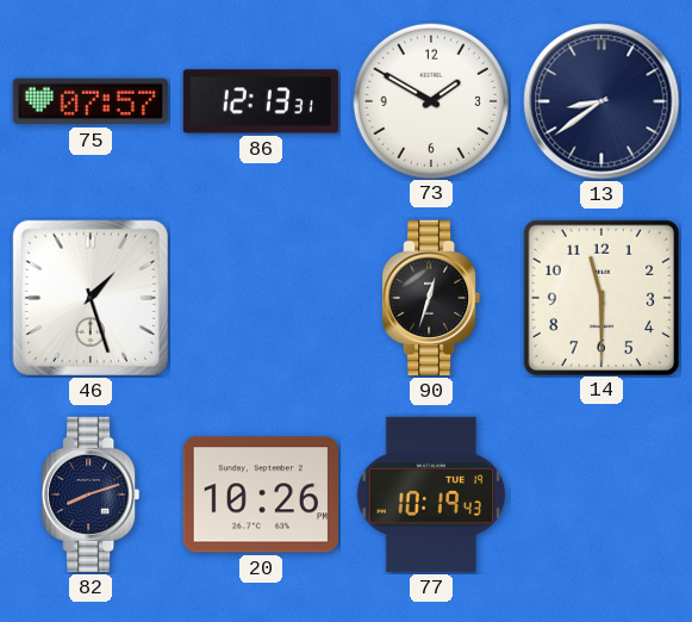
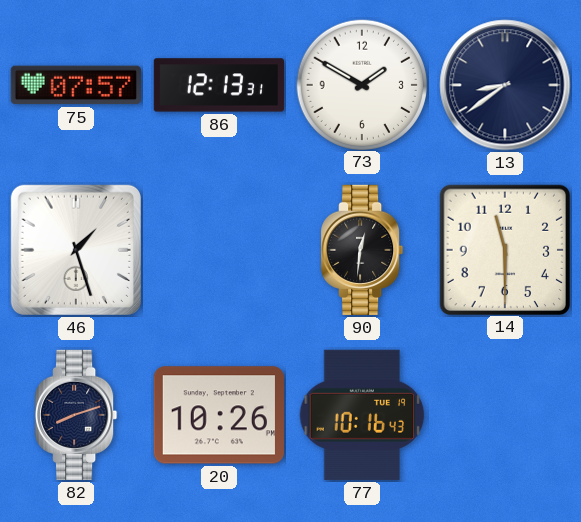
90: 12:33 -> 12:31
77: 10:19 -> 10:16
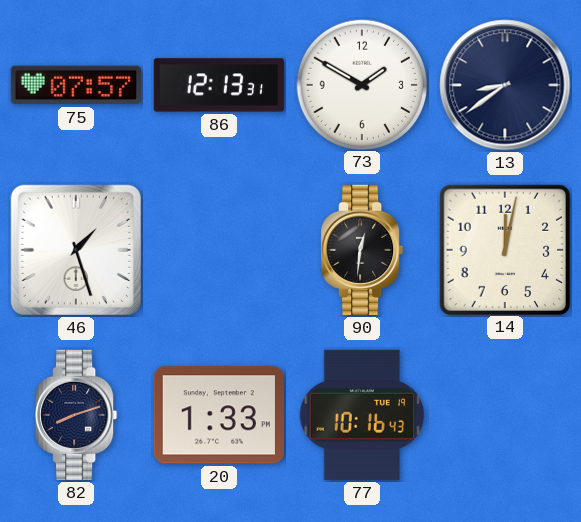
14: 11:30 -> 12:02
20: 10:26 -> 1:33
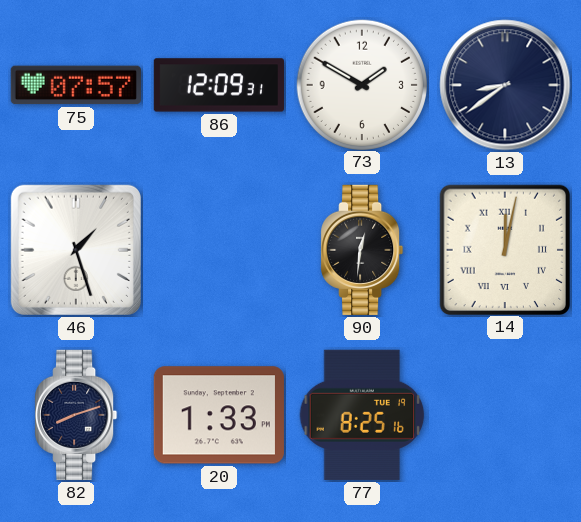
86: 12:13 -> 12:09
14 numerals: Arabic -> Roman
77: 10:16 -> 8:25
